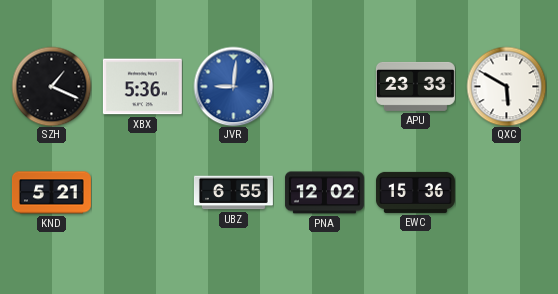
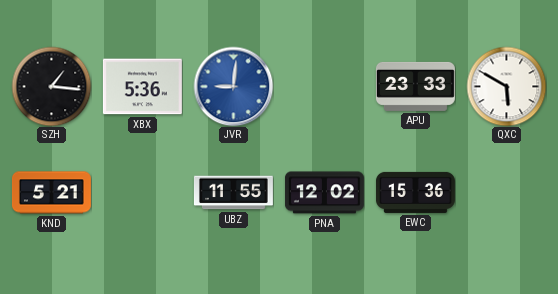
SZH: 1:19 -> 1:16
UBZ: 6:55 -> 11:55
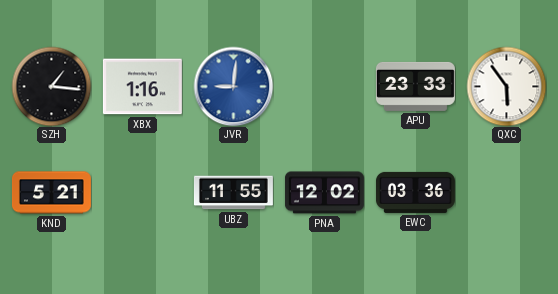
XBX: 5:36 -> 1:16
QXC: 5:50 -> 5:54
EWC: 15:36 -> 03:36
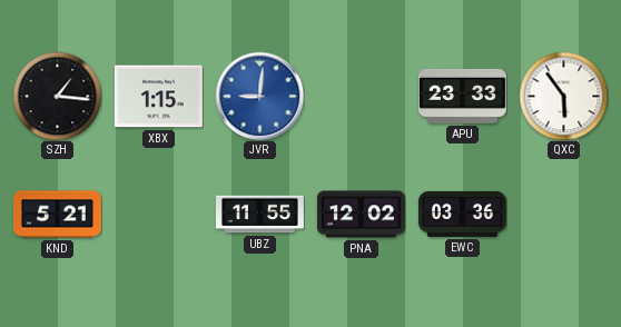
XBX: 1:16 -> 1:15
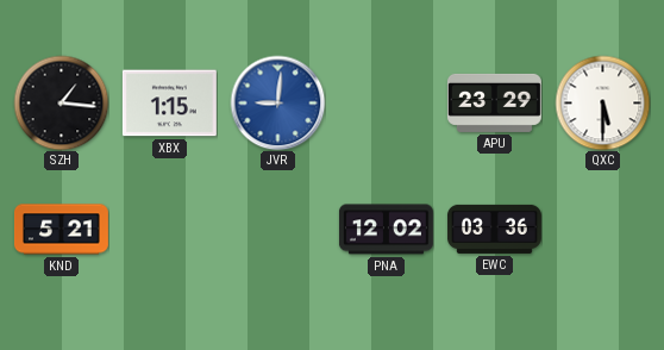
APU: 23:33 -> 23:29
QXC: 5:54 -> 5:30
UBZ: 11:55 -> none
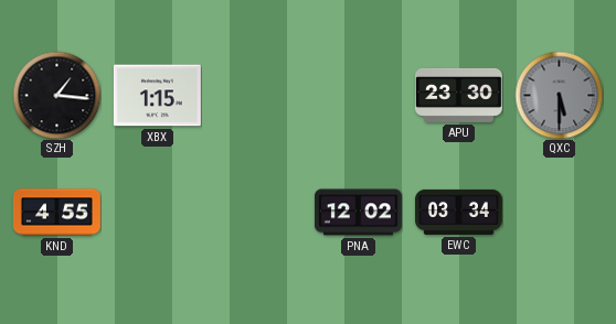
JVR: 9:01 -> none
APU: 23:29 -> 23:30
QXC dial: white -> grey
KND: 5:21 -> 4:55
EWC: 03:36 -> 03:34
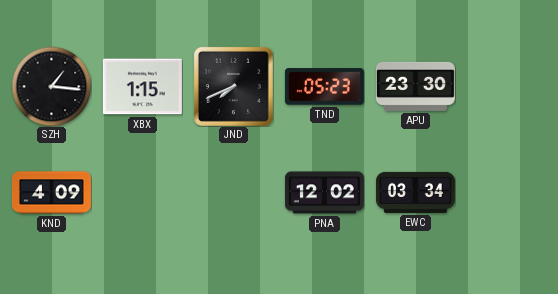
JND: none -> 7:41
TND: none -> 05:23
QXC: 5:30 -> none
KND: 4:55 -> 4:09
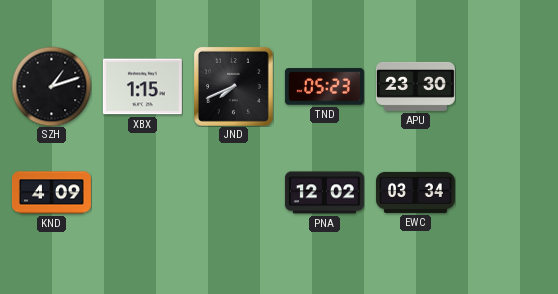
SZH: 1:16 -> 1:12
